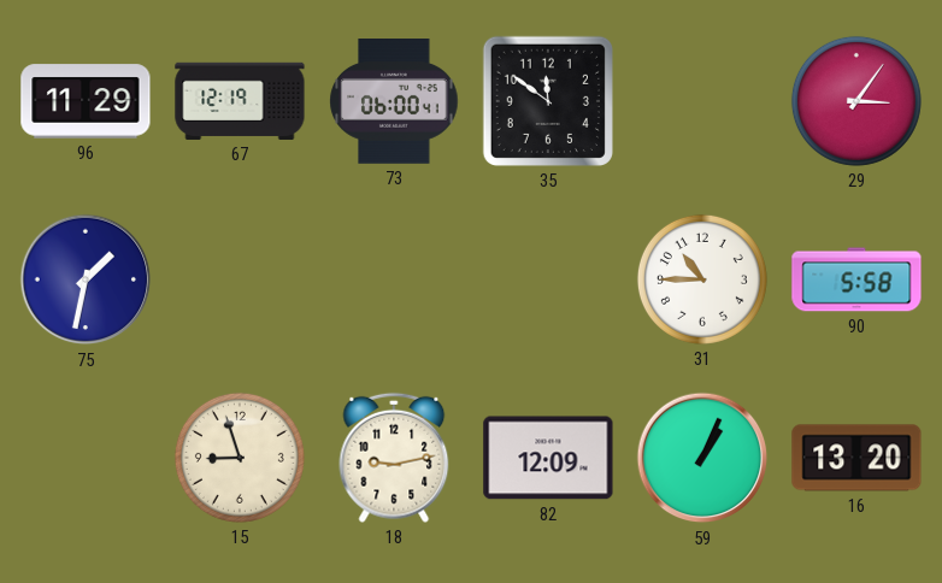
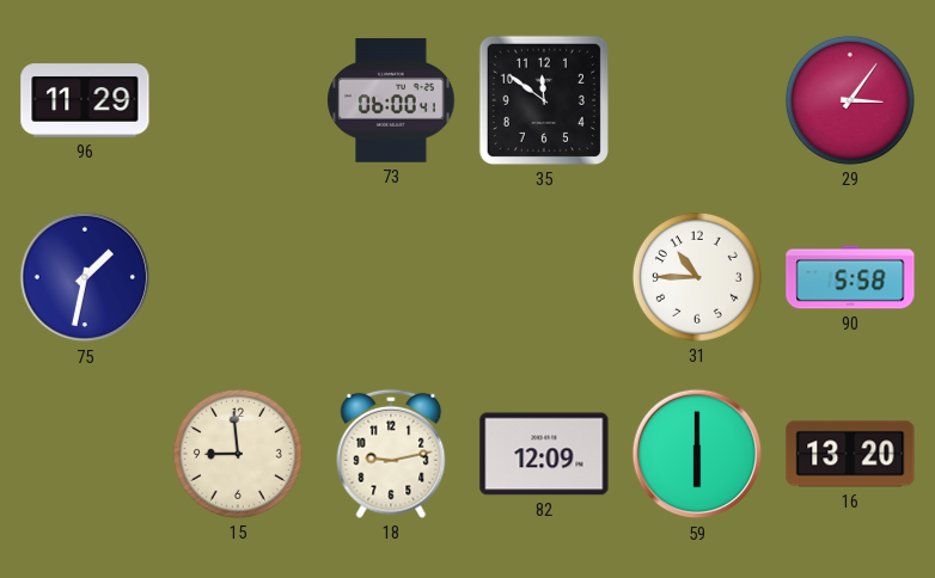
67: 12:19 -> none
15: 8:57 -> 8:59
59: 1:04 -> 6:00
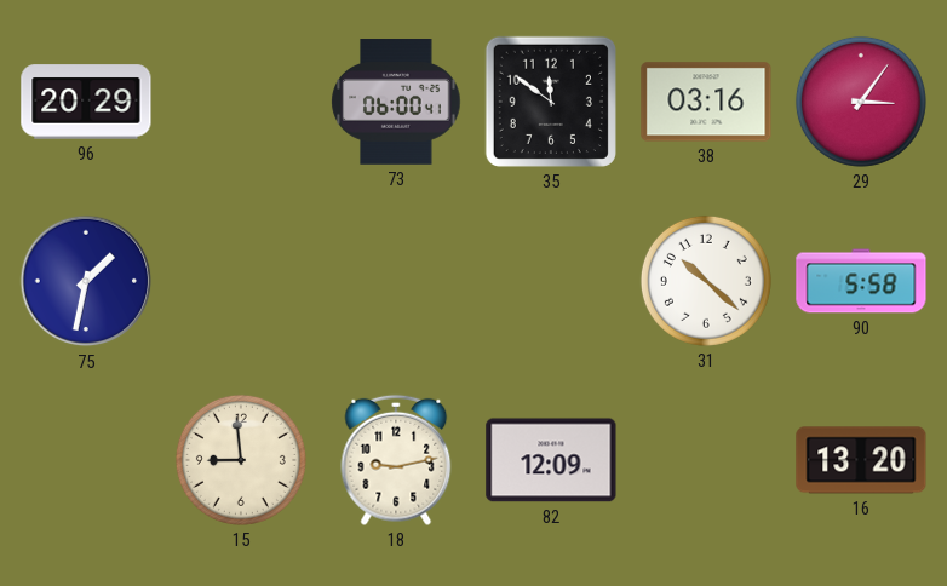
96: 11:29 -> 20:29
38: none -> 03:16
31: 10:45 -> 10:22
59: 6:00 -> none
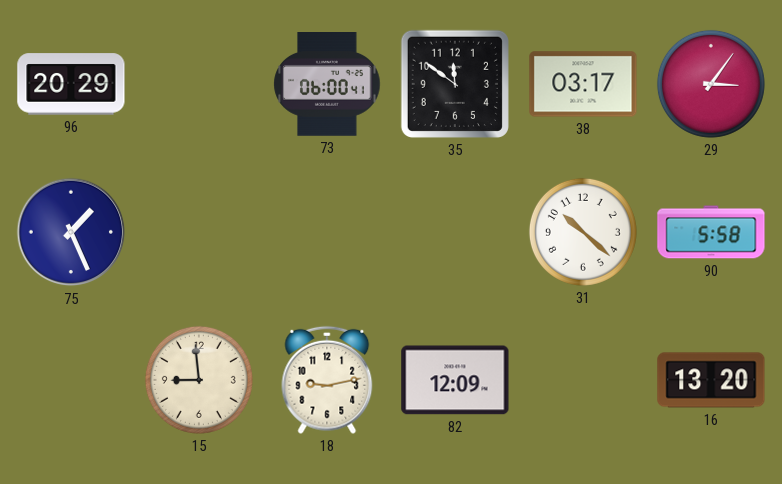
38: 03:16 -> 03:17
75: 1:32 -> 1:26
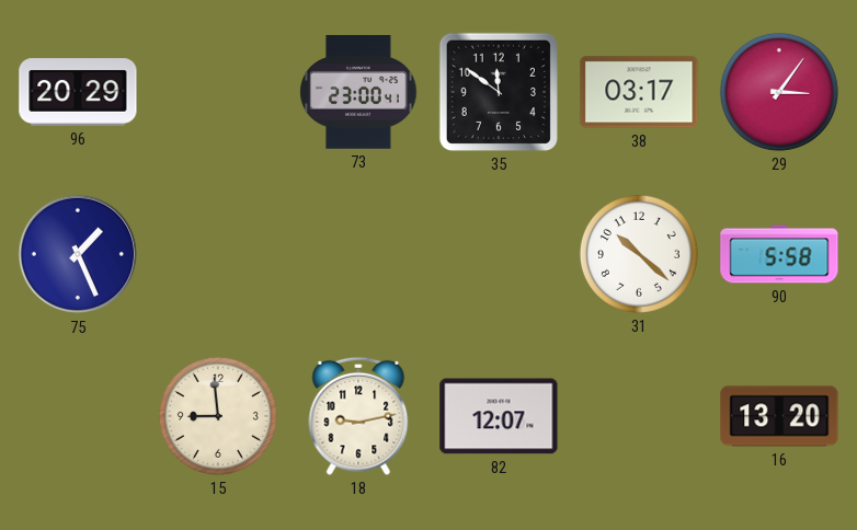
73: 06:00 -> 23:00
82: 12:09 -> 12:07
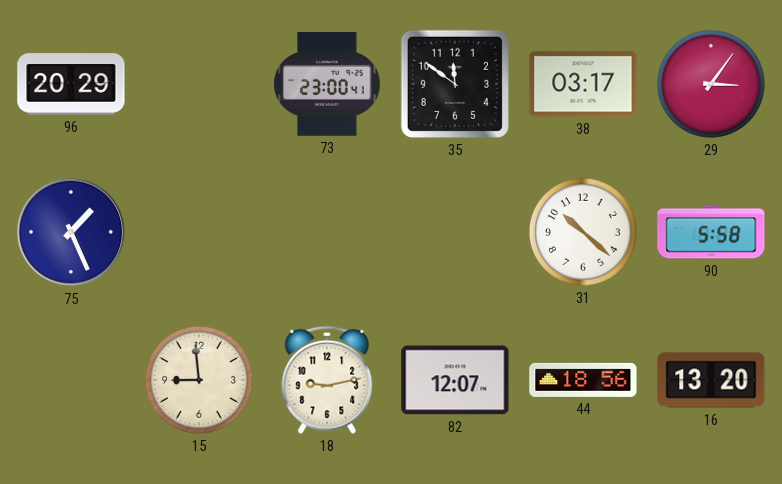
44: none -> 18:56
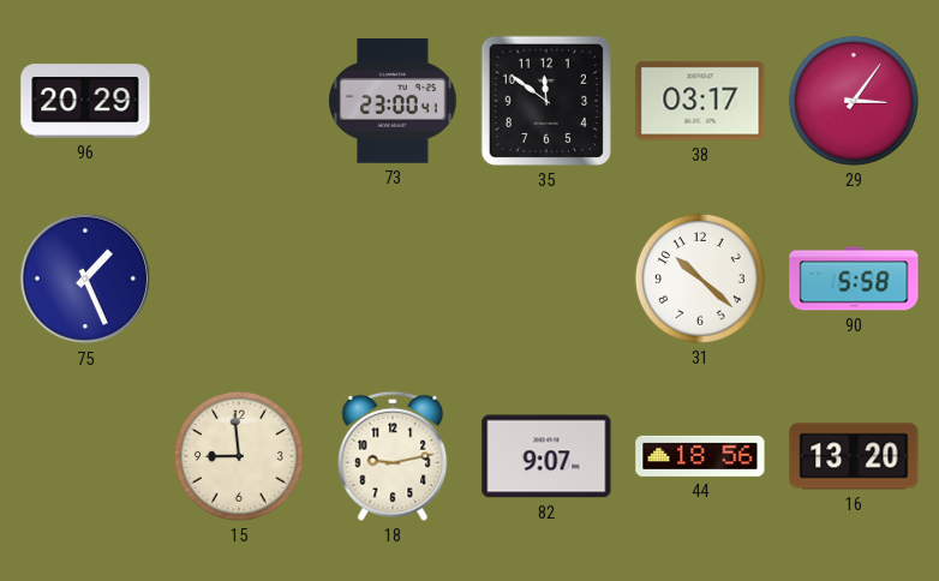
82: 12:07 -> 9:07
